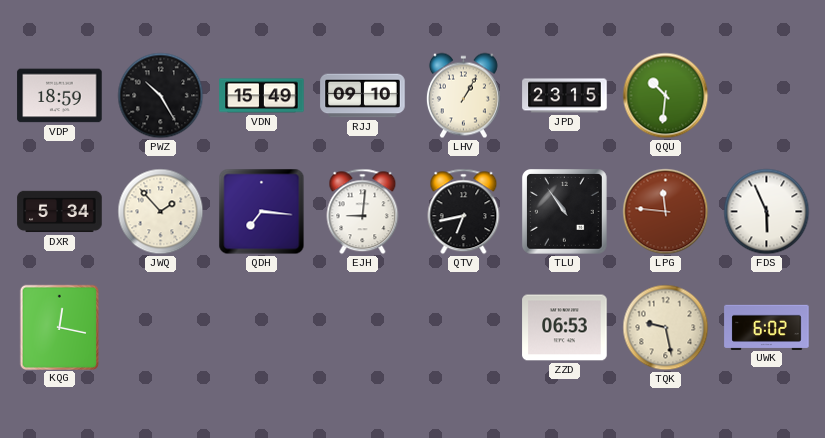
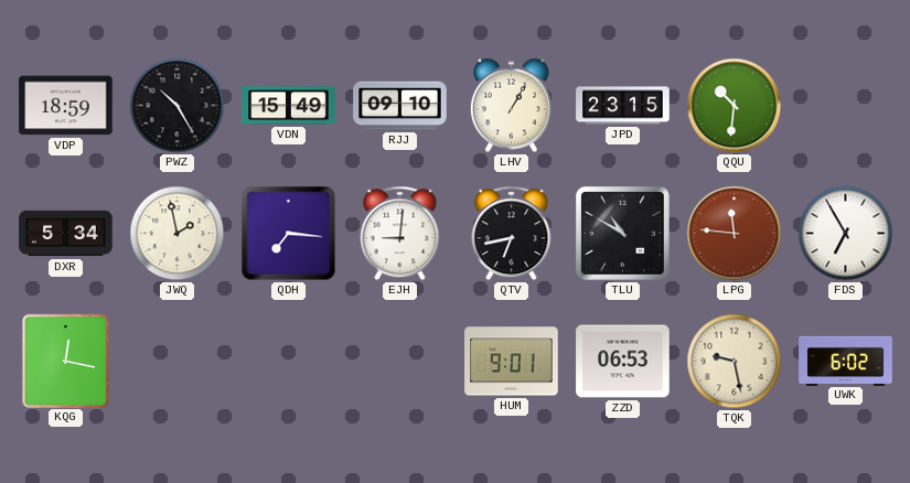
JWQ: 1:53 -> 1:58
TLU: 10:54 -> 10:50
FDS: 5:56 -> 6:55
HUM: none -> 9:01
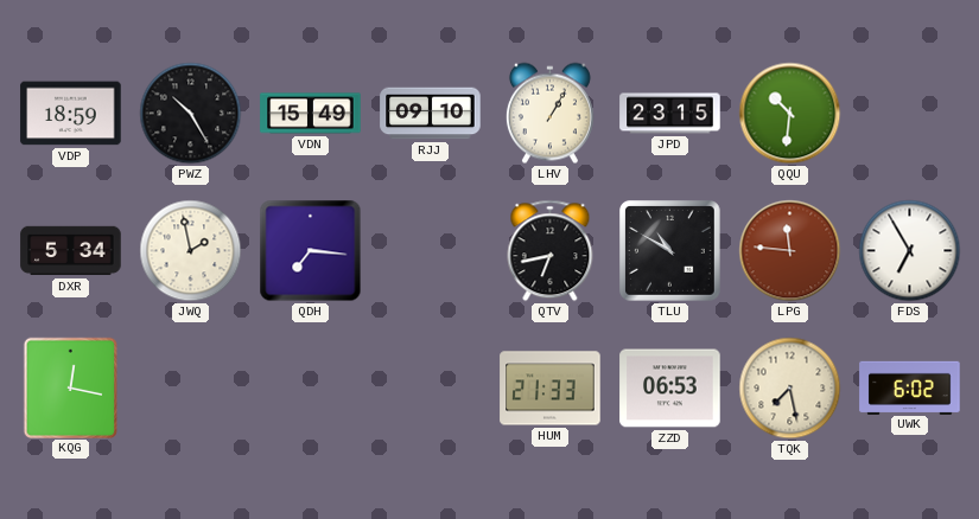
EJH: 9:01 -> none
HUM: 9:01 -> 21:33
TQK: 9:28 -> 7:28
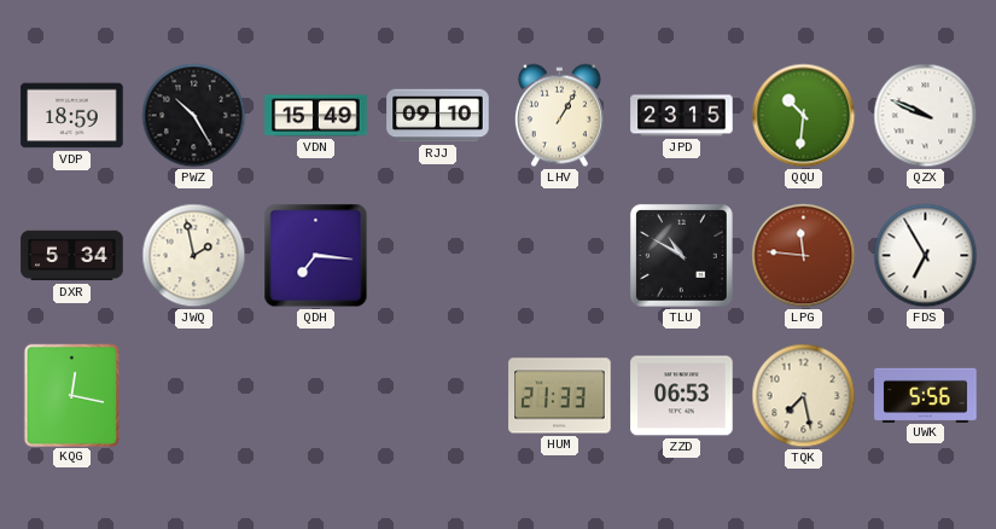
QZX: none -> 9:49
QTV: 6:43 -> none
UWK: 6:02 -> 5:56
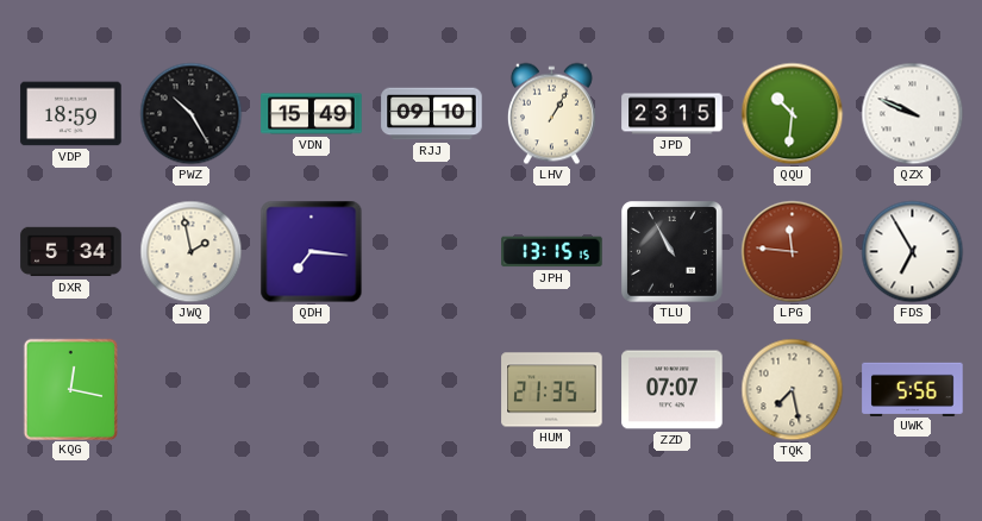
JPH: none -> 13:15
TLU: 10:50 -> 10:55
HUM: 21:33 -> 21:35
ZZD: 06:53 -> 07:07
